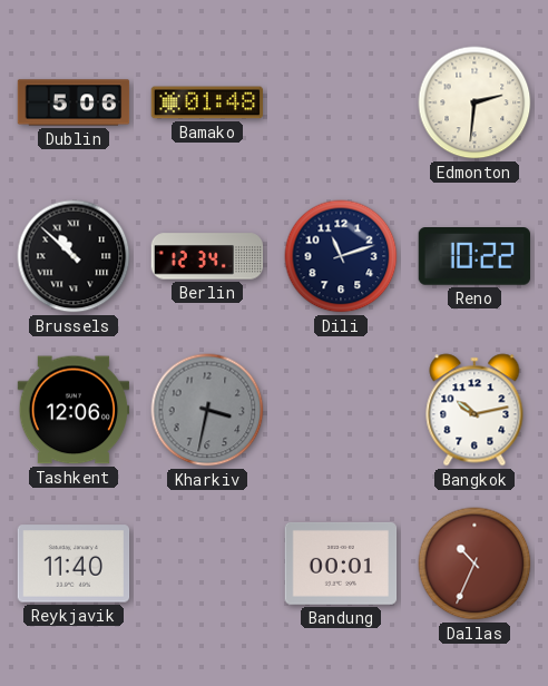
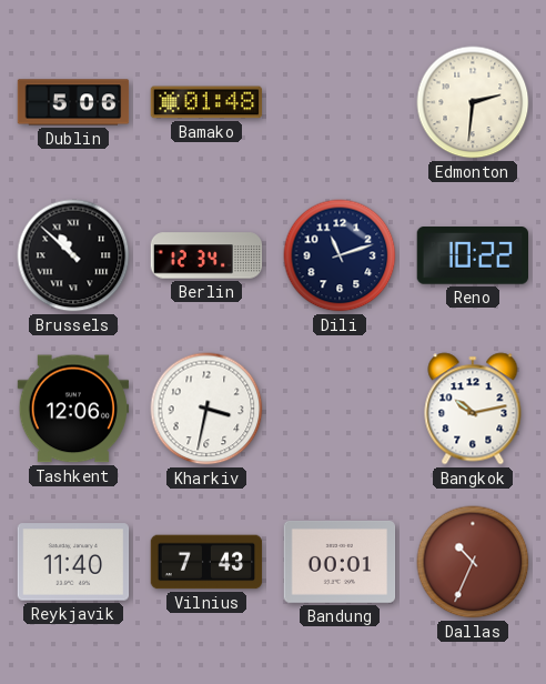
Kharkiv dial: grey -> white
Vilnius: none -> 7:43
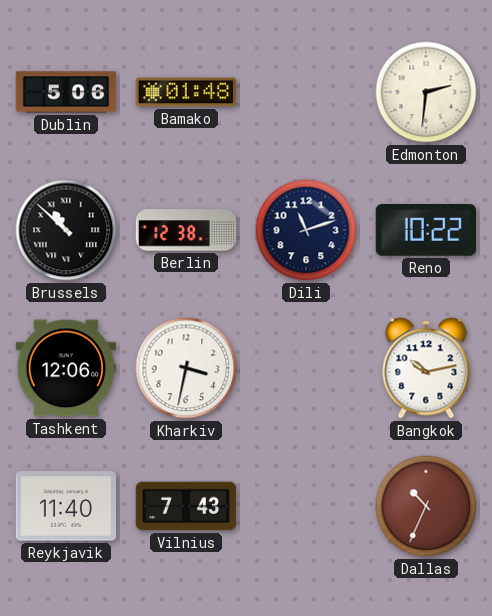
Berlin: 12:34 -> 12:38
Bandung: 00:01 -> none
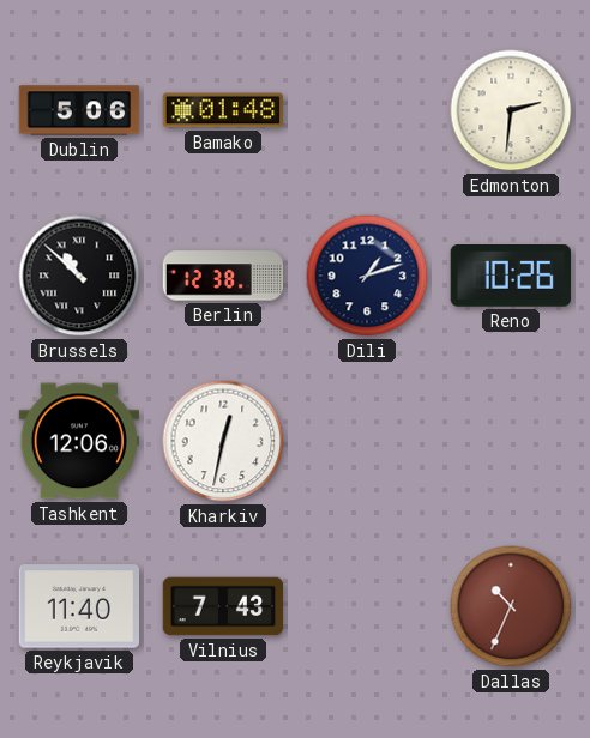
Dili: 11:12 -> 1:12
Reno: 10:22 -> 10:26
Kharkiv: 3:32 -> 12:32
Bangkok: 10:13 -> none
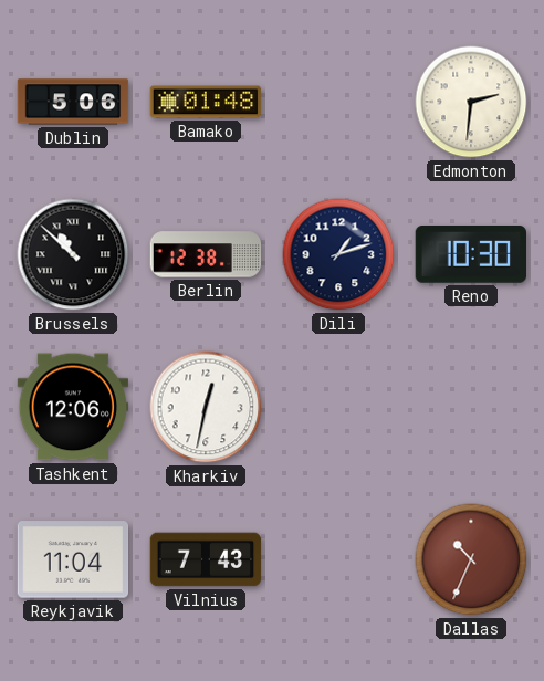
Reno: 10:26 -> 10:30
Reykjavik: 11:40 -> 11:04
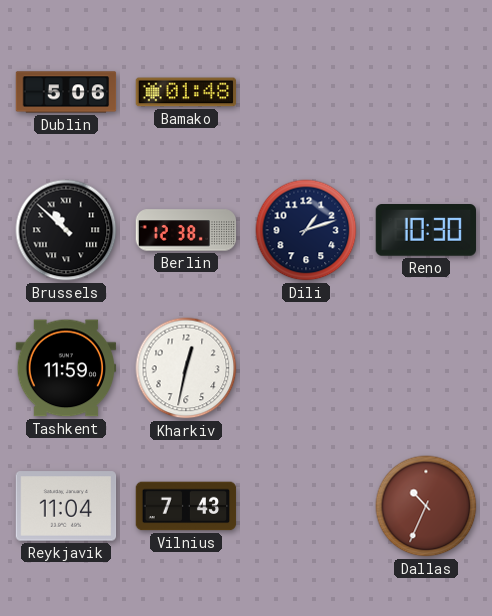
Edmonton: 2:31 -> none
Tashkent: 12:06 -> 11:59
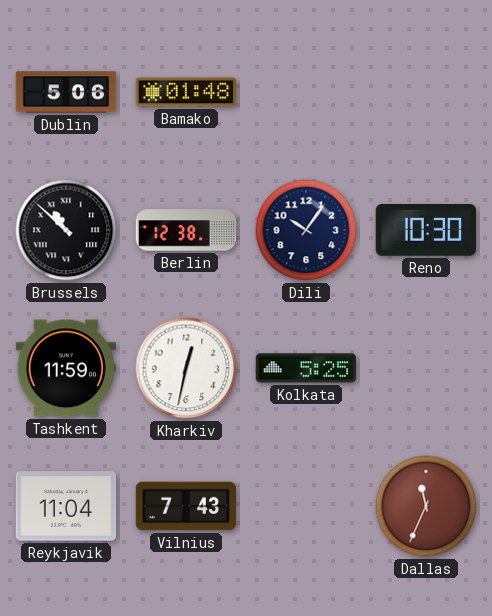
Dili: 1:12 -> 10:06
Kolkata: none -> 5:25
Dallas: 10:34 -> 11:34
